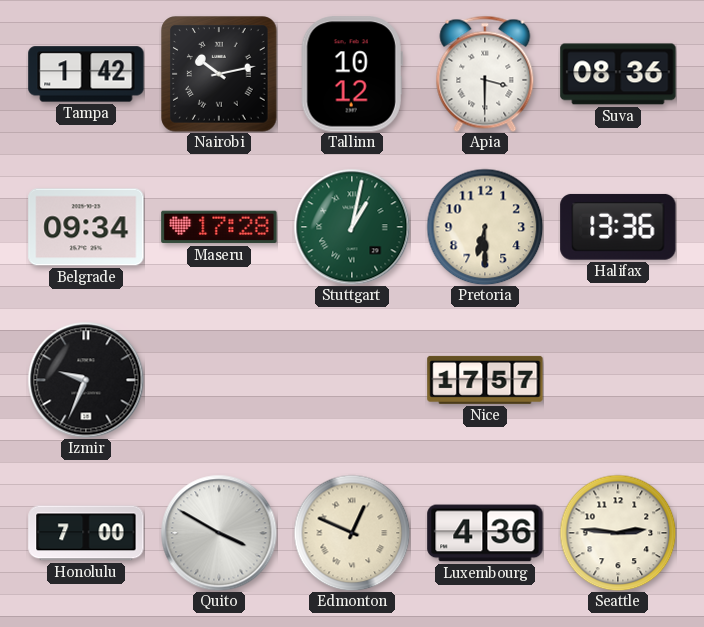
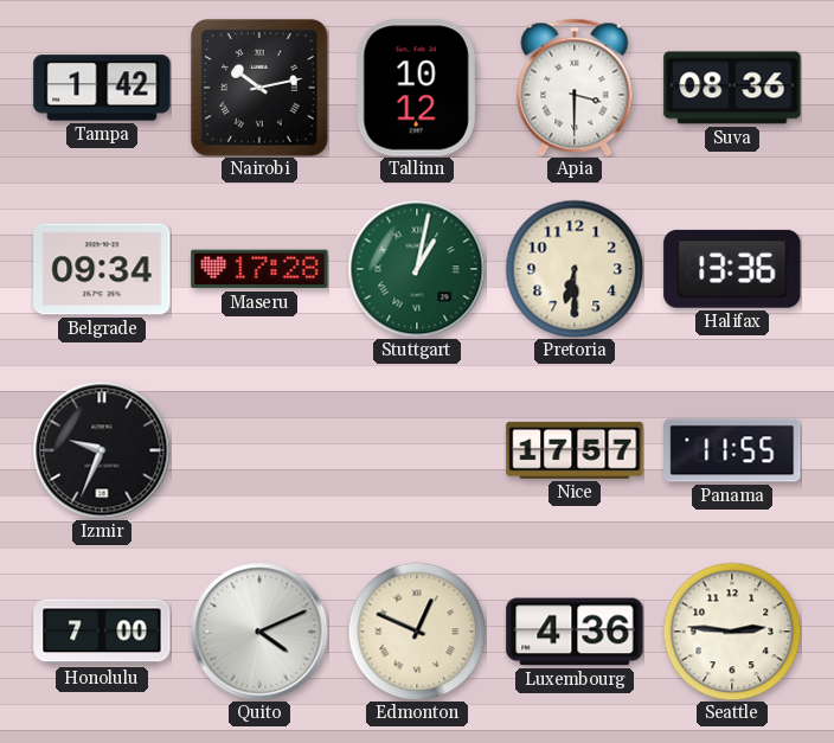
Panama: none -> 11:55
Quito: 3:50 -> 4:11
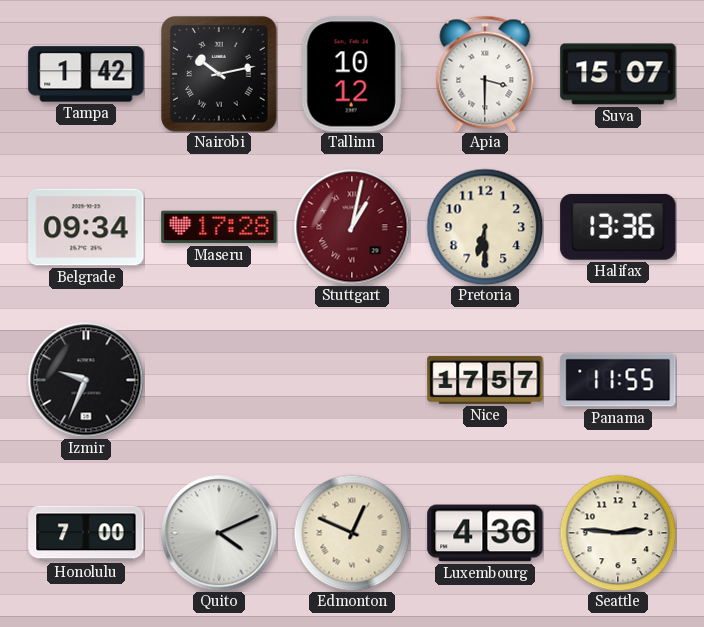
Suva: 08:36 -> 15:07
Stuttgart dial: green -> burgundy
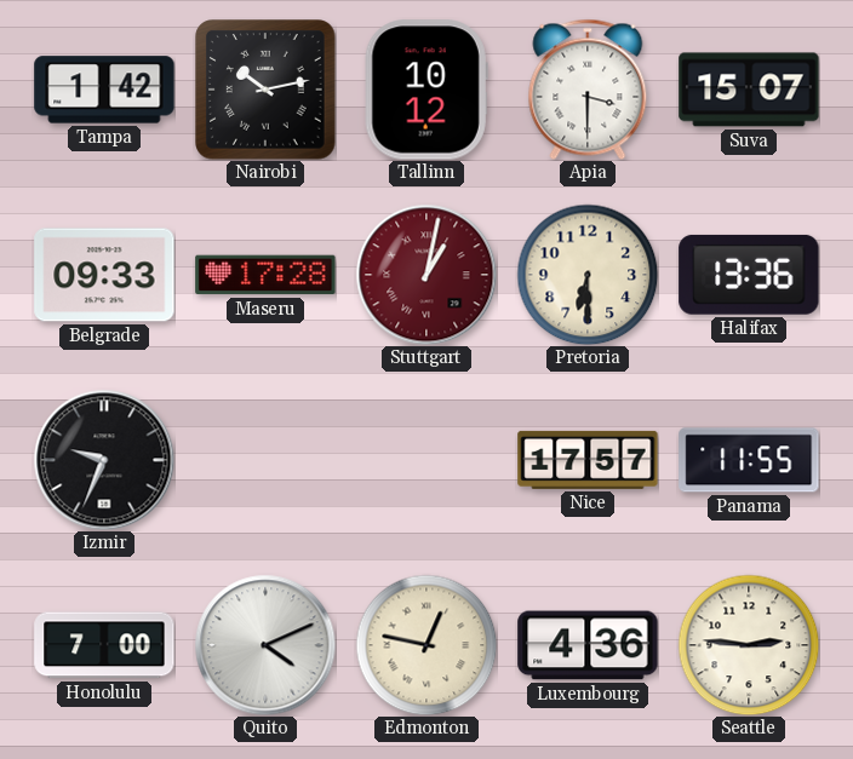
Belgrade: 09:34 -> 09:33
Edmonton: 12:49 -> 12:47
